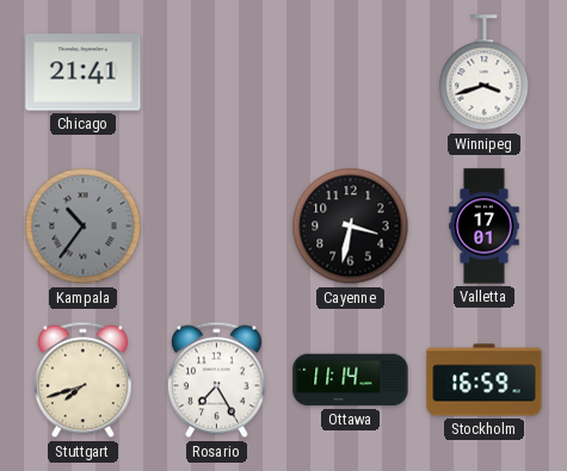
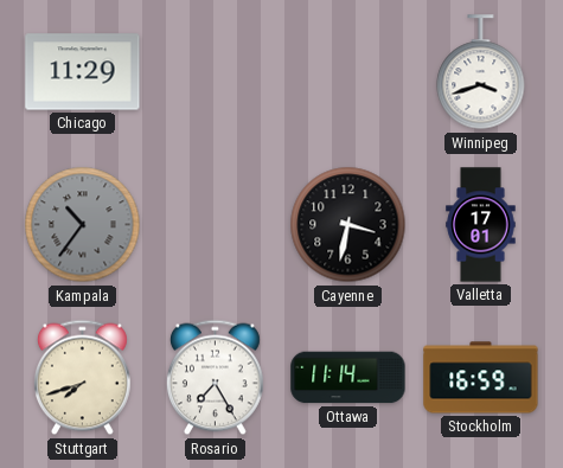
Chicago: 21:41 -> 11:29
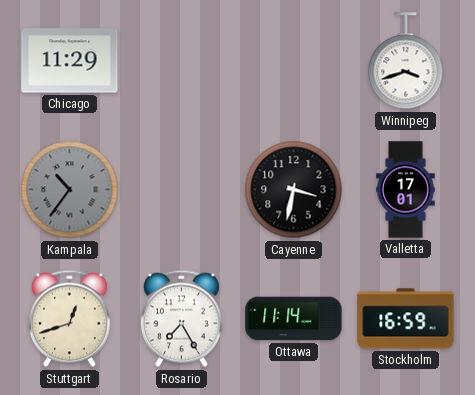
Stuttgart: 7:42 -> 12:42
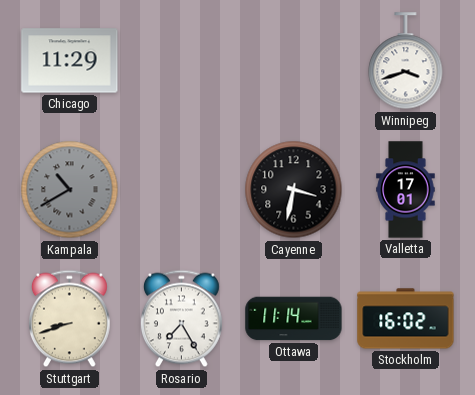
Kampala: 10:36 -> 10:40
Stuttgart: 12:42 -> 8:42
Stockholm: 16:59 -> 16:02
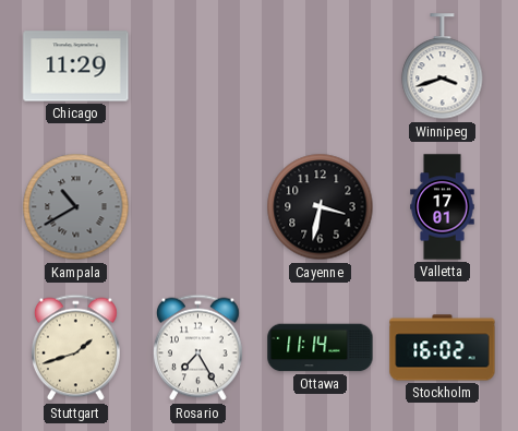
Stuttgart: 8:42 -> 1:42
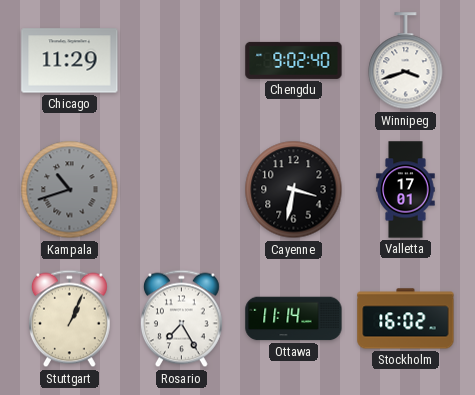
Chengdu: none -> 9:02
Kampala: 10:40 -> 10:42
Stuttgart: 1:42 -> 1:04
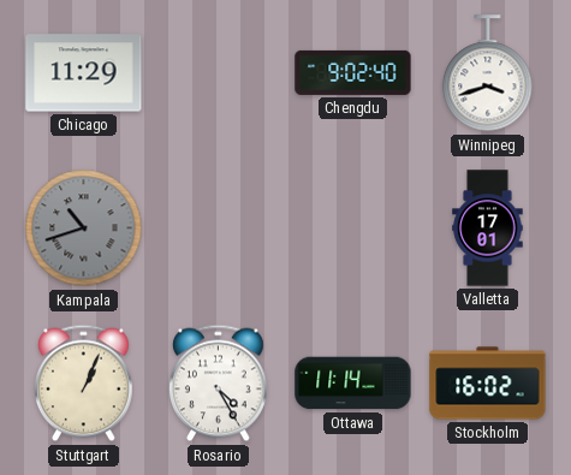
Cayenne: 3:32 -> none
Rosario: 7:25 -> 4:25
